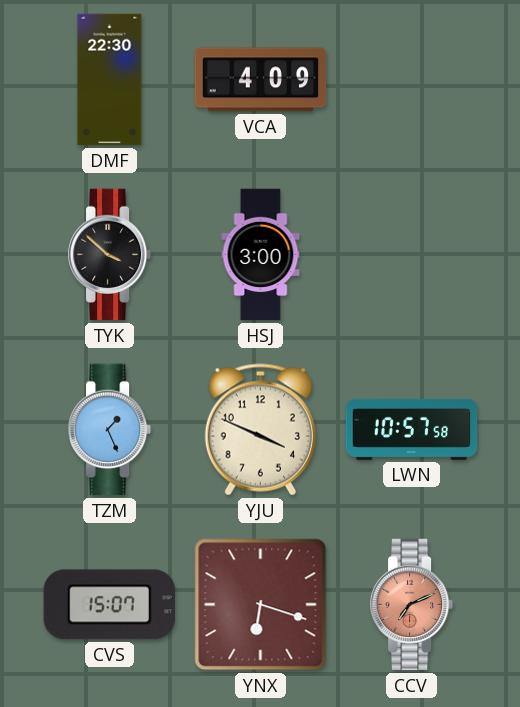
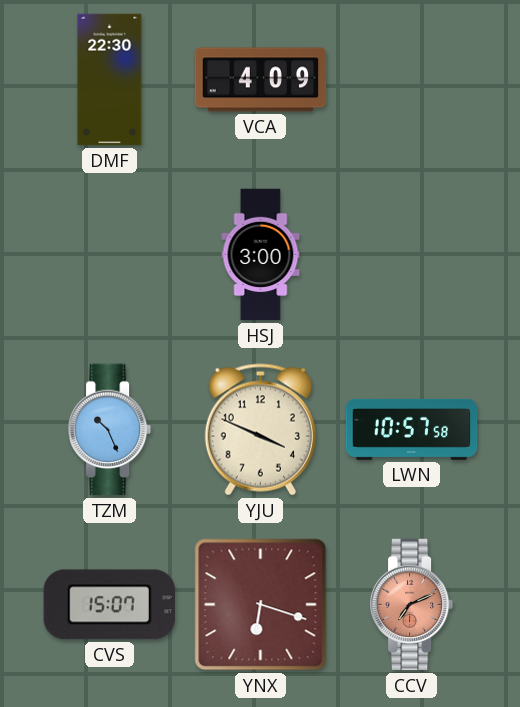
TYK: 3:52 -> none
TZM: 1:26 -> 10:26
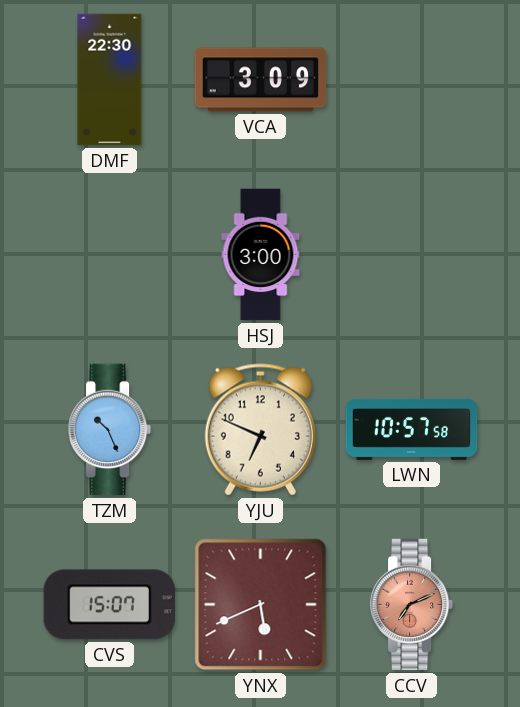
VCA: 4:09 -> 3:09
YJU: 3:49 -> 6:49
YNX: 6:18 -> 5:41
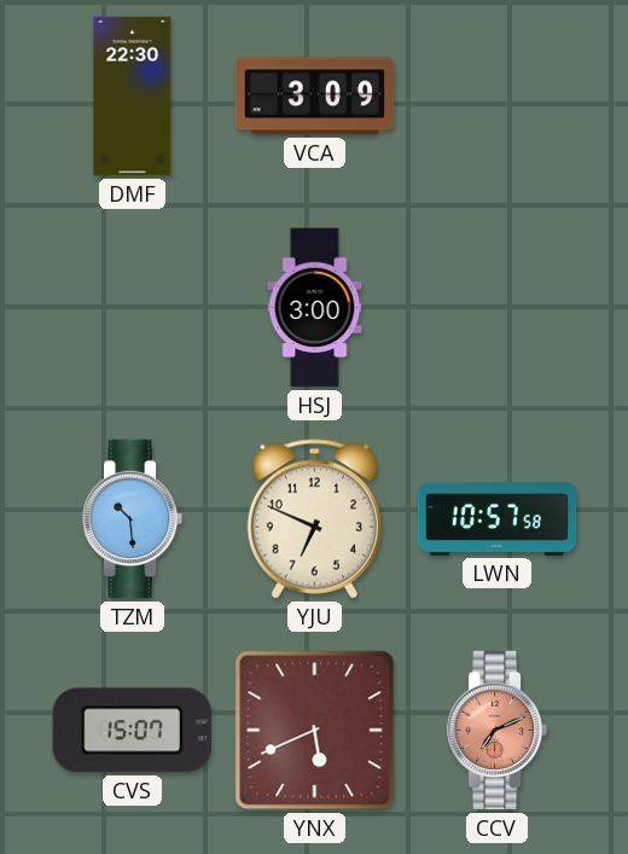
TZM: 10:26 -> 10:29
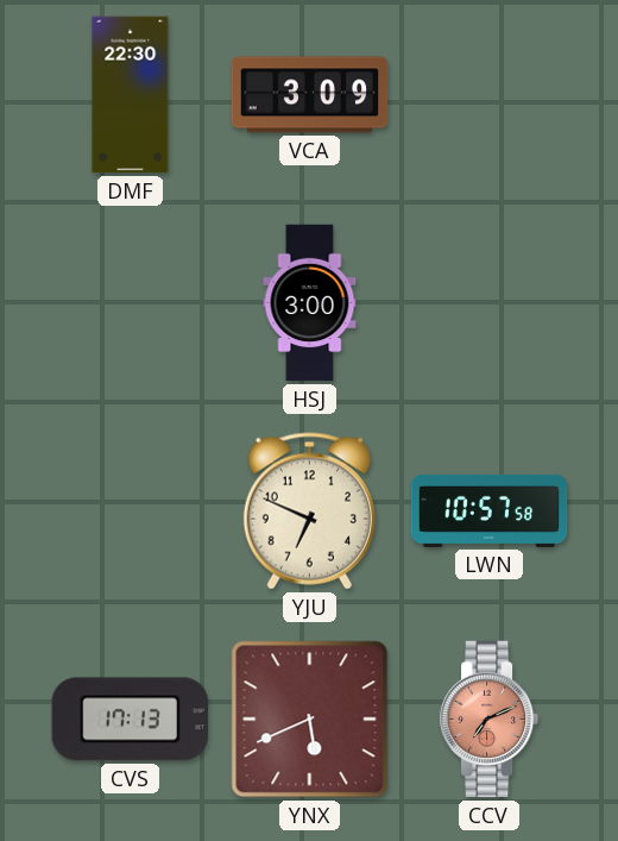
TZM: 10:29 -> none
CVS: 15:07 -> 17:13
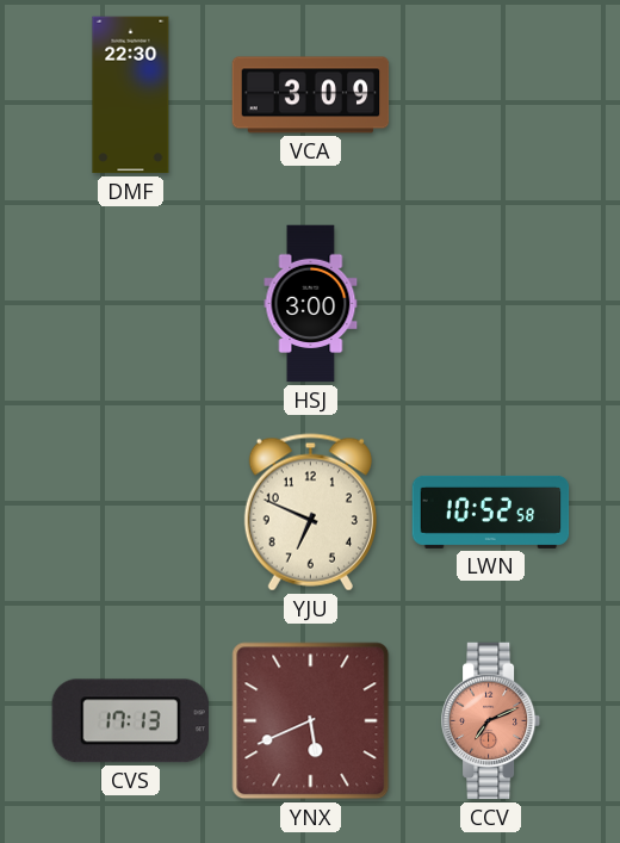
LWN: 10:57 -> 10:52
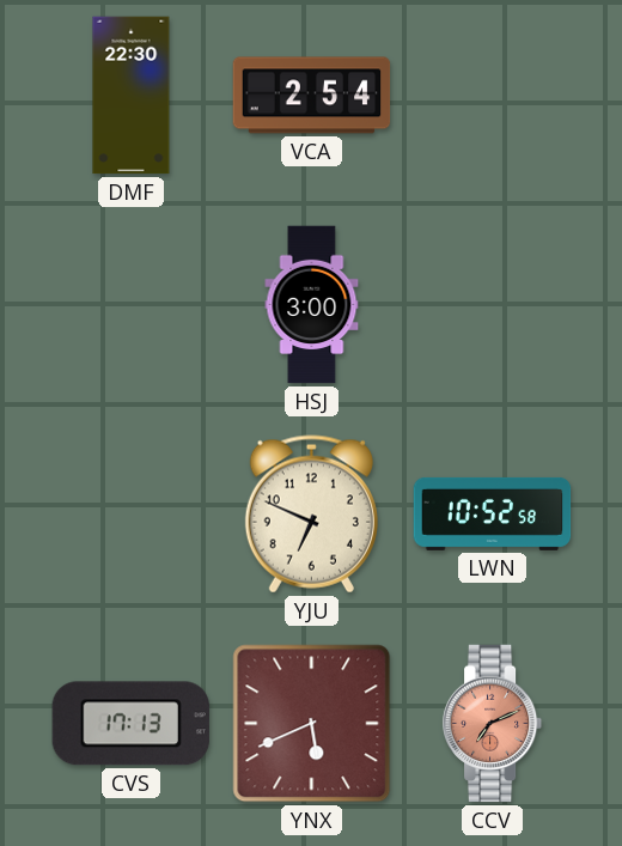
VCA: 3:09 -> 2:54
